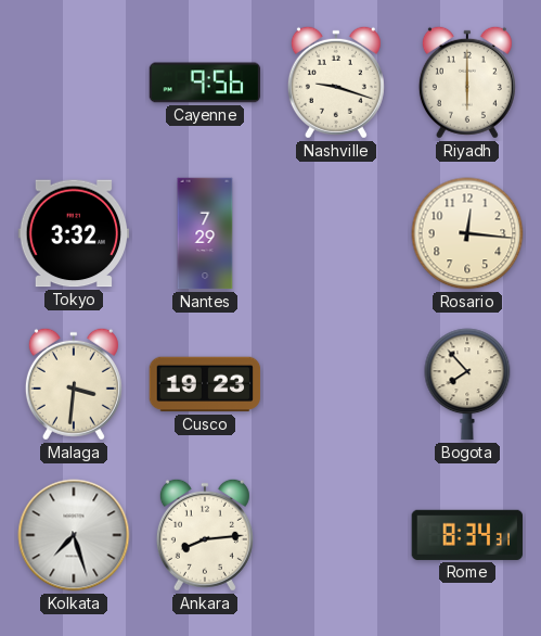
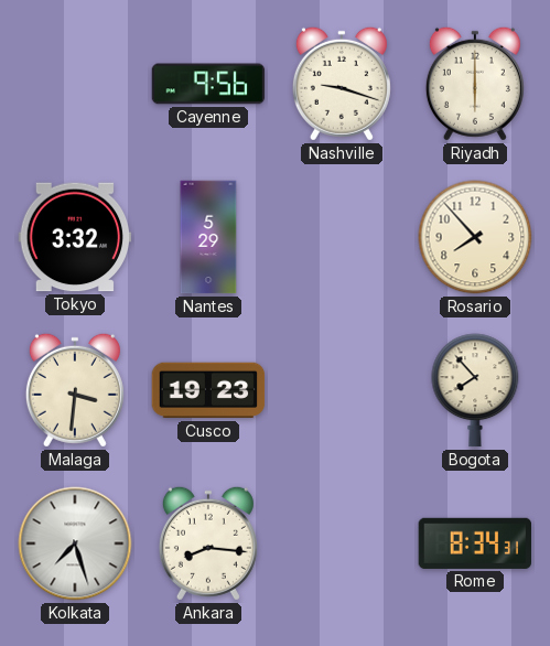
Nantes: 7:29 -> 5:29
Rosario: 12:16 -> 7:53
Ankara: 8:14 -> 8:16
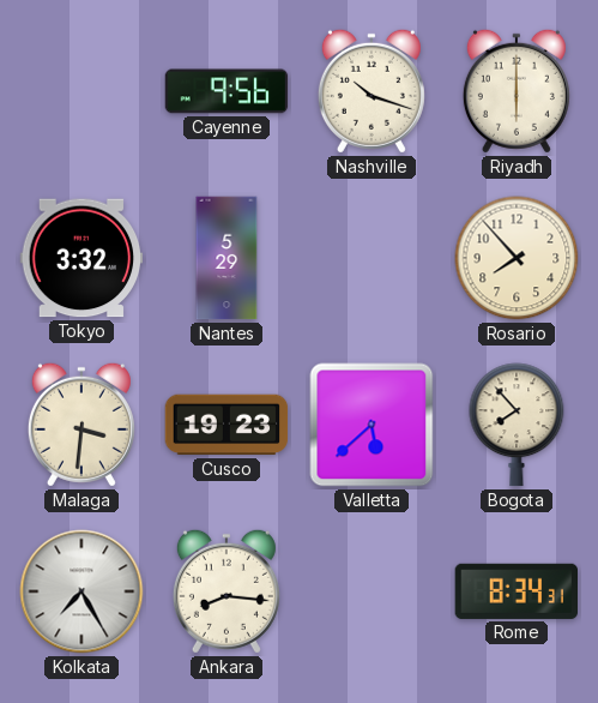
Nashville: 9:18 -> 10:18
Valletta: none -> 5:38
Kolkata: 7:27 -> 7:25
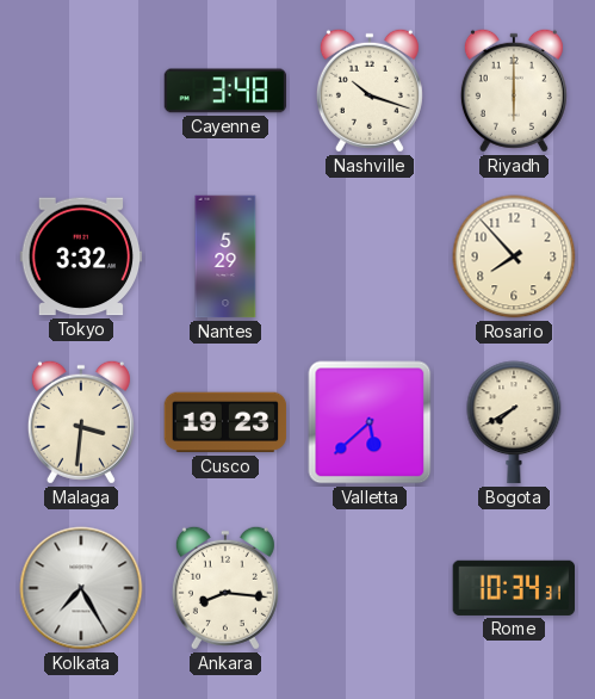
Cayenne: 9:56 -> 3:48
Bogota: 7:53 -> 7:40
Rome: 8:34 -> 10:34
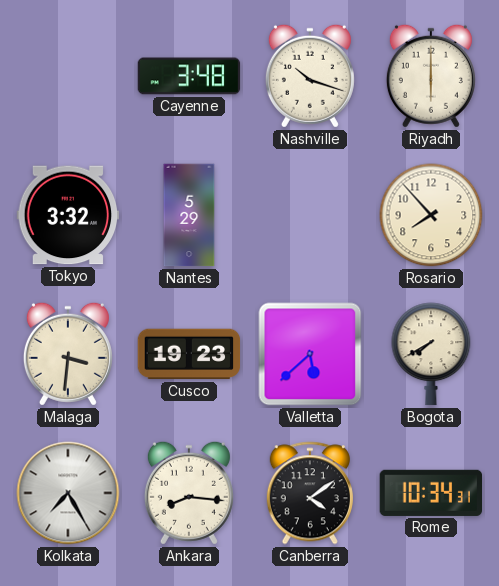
Canberra: none -> 4:09
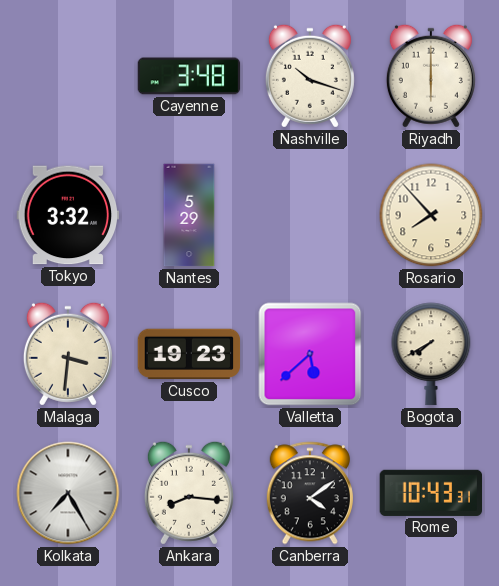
Rome: 10:34 -> 10:43
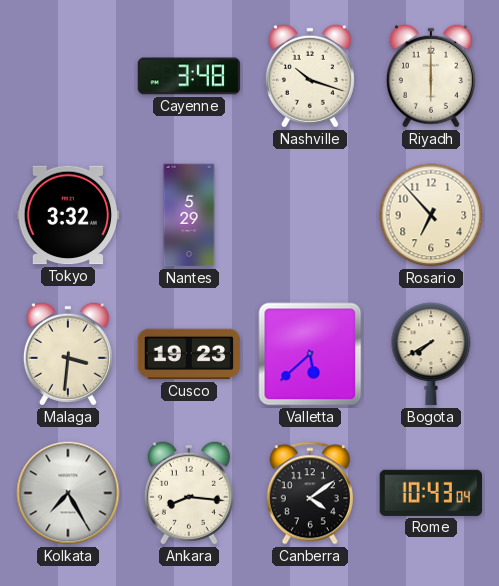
Rosario: 7:53 -> 6:53
Rome: 10:43:31 -> 10:43:04
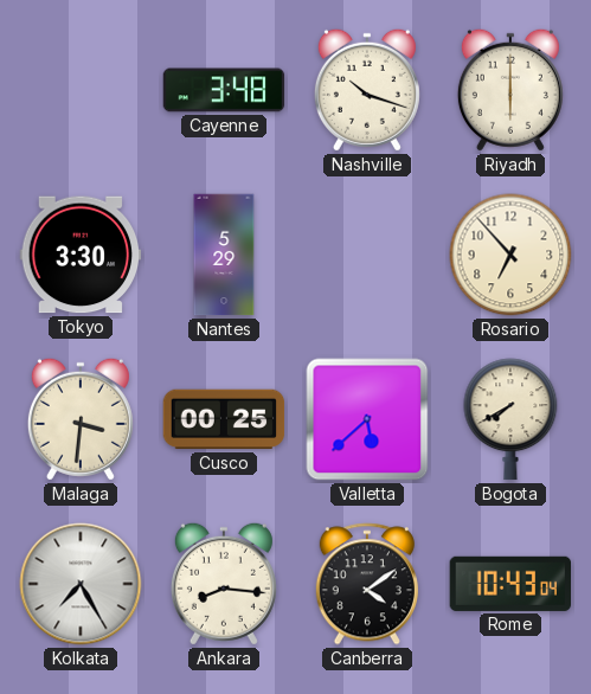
Tokyo: 3:32 -> 3:30
Cusco: 19:23 -> 00:25
